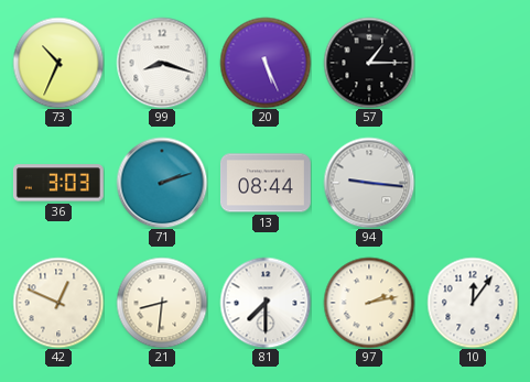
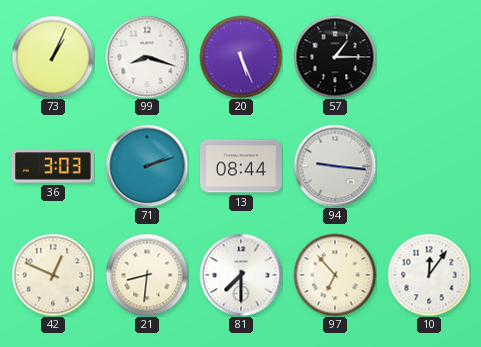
73: 10:34 -> 1:04
97: 2:13 -> 6:53
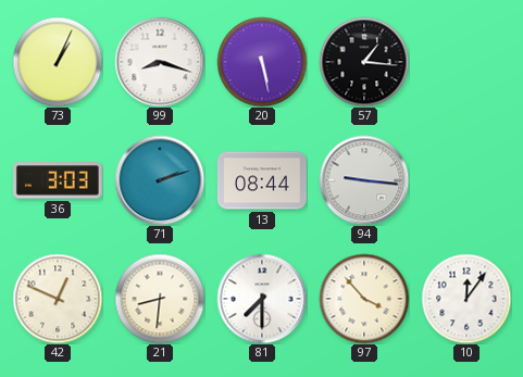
20: 5:26 -> 5:28
57: 1:15 -> 1:16
97: 6:53 -> 3:53
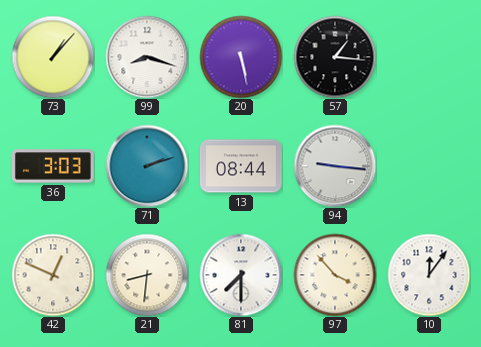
73: 1:04 -> 1:07
